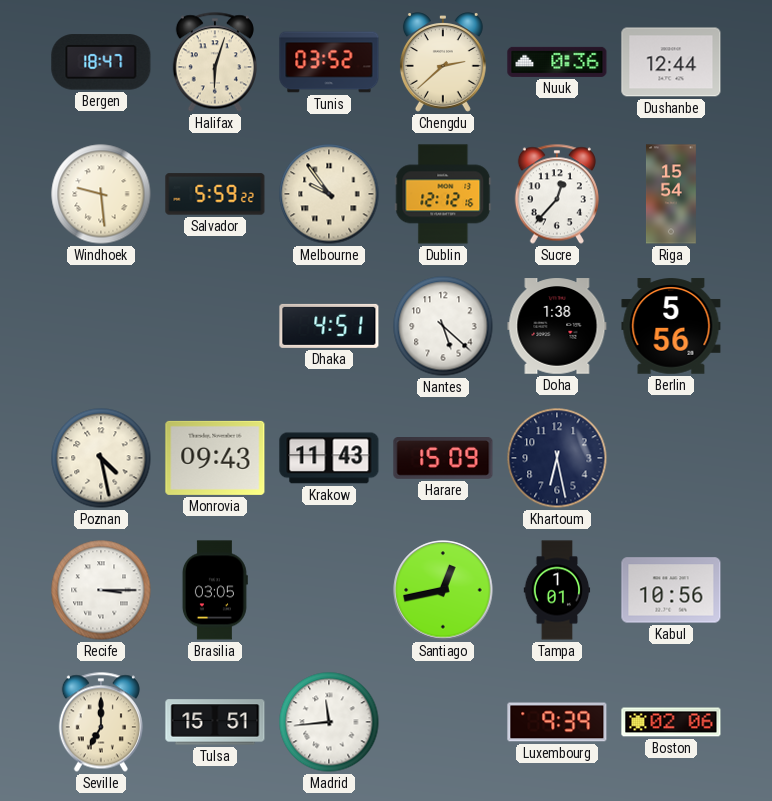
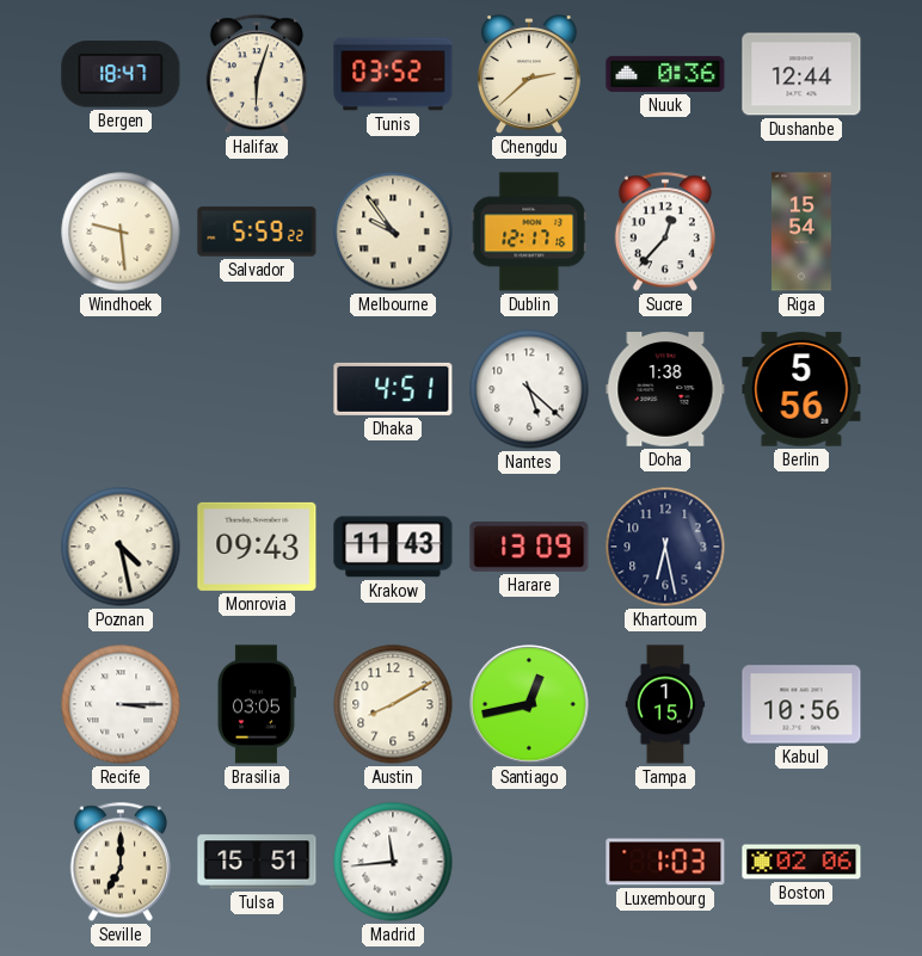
Dublin: 12:12 -> 12:17
Harare: 15:09 -> 13:09
Austin: none -> 8:10
Tampa: 1:01 -> 1:15
Luxembourg: 9:39 -> 1:03
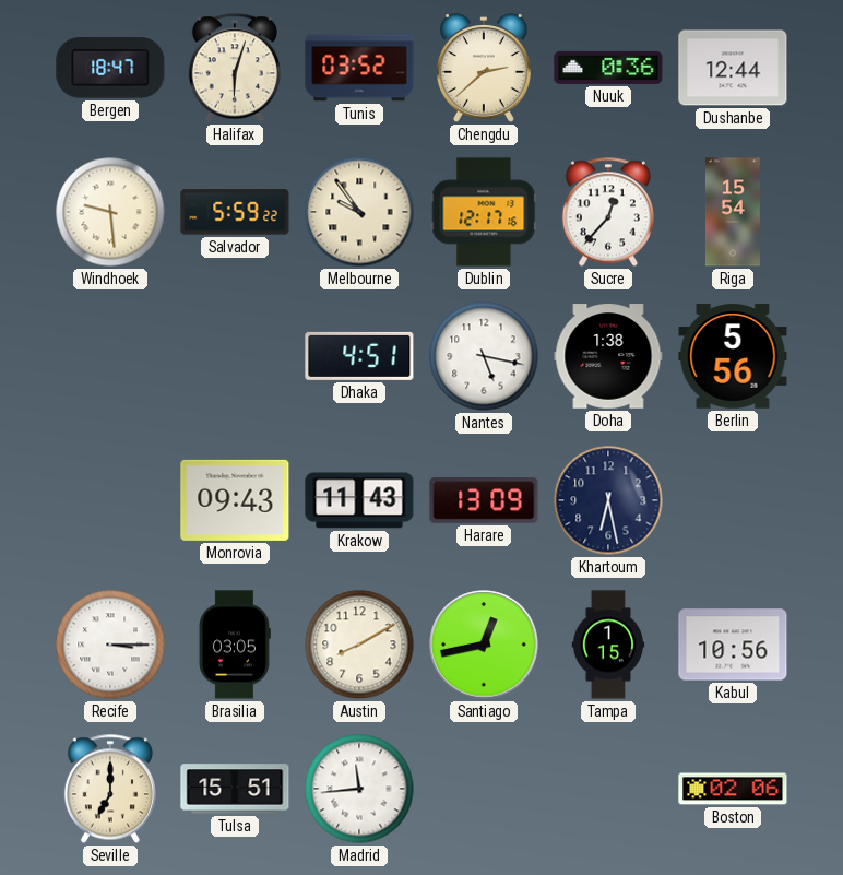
Nantes: 5:22 -> 5:17
Poznan: 4:28 -> none
Luxembourg: 1:03 -> none
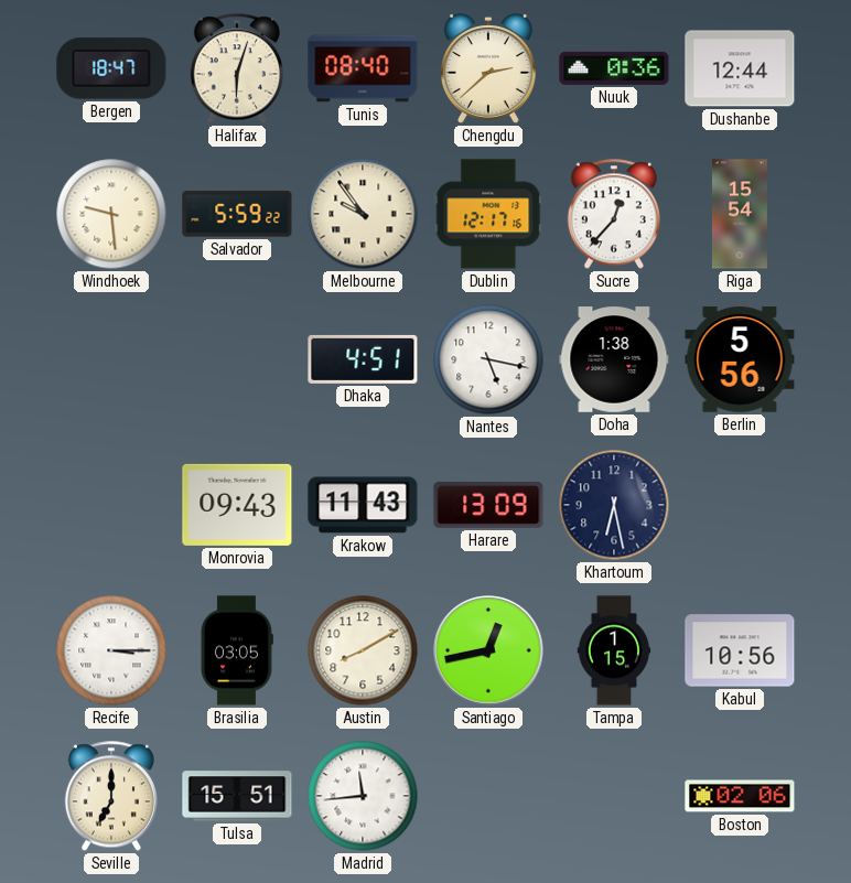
Tunis: 03:52 -> 08:40
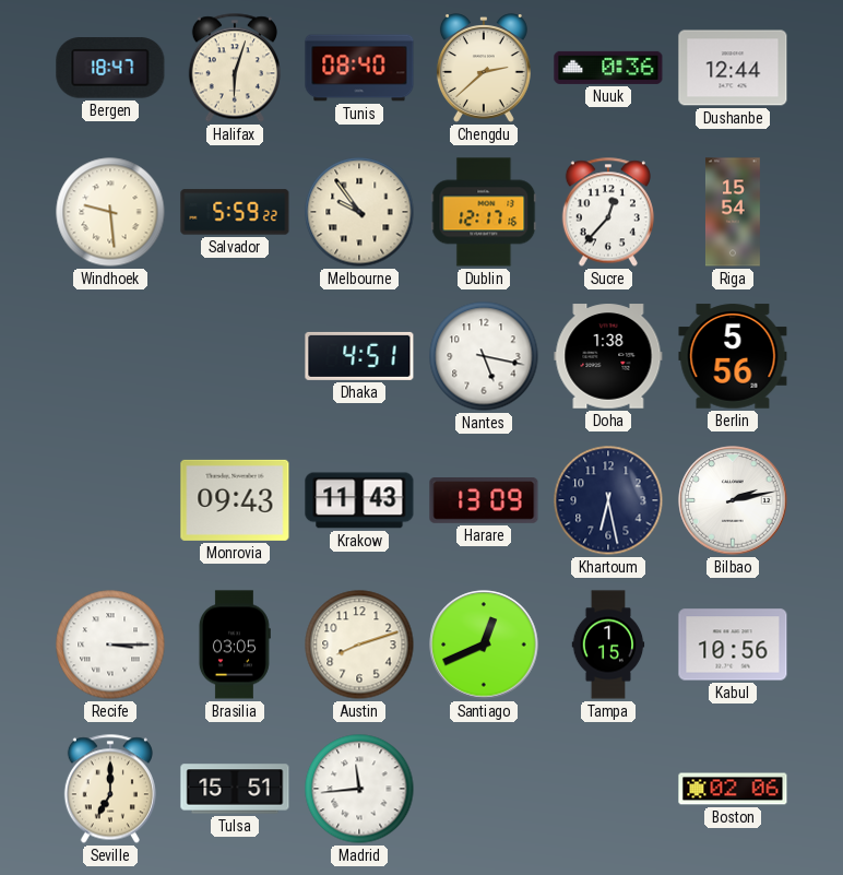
Bilbao: none -> 2:13
Austin: 8:10 -> 8:12
Santiago: 12:43 -> 12:41
